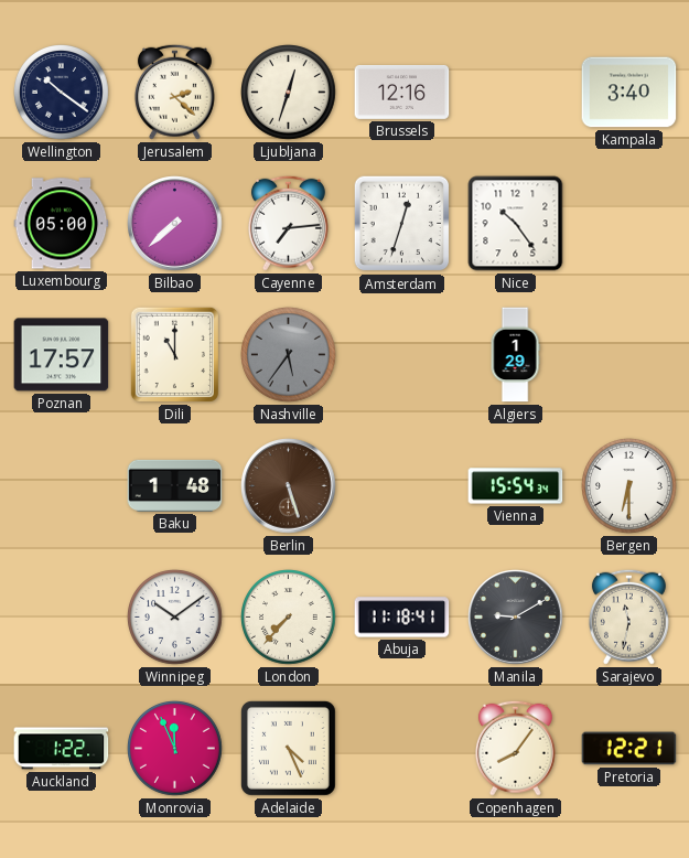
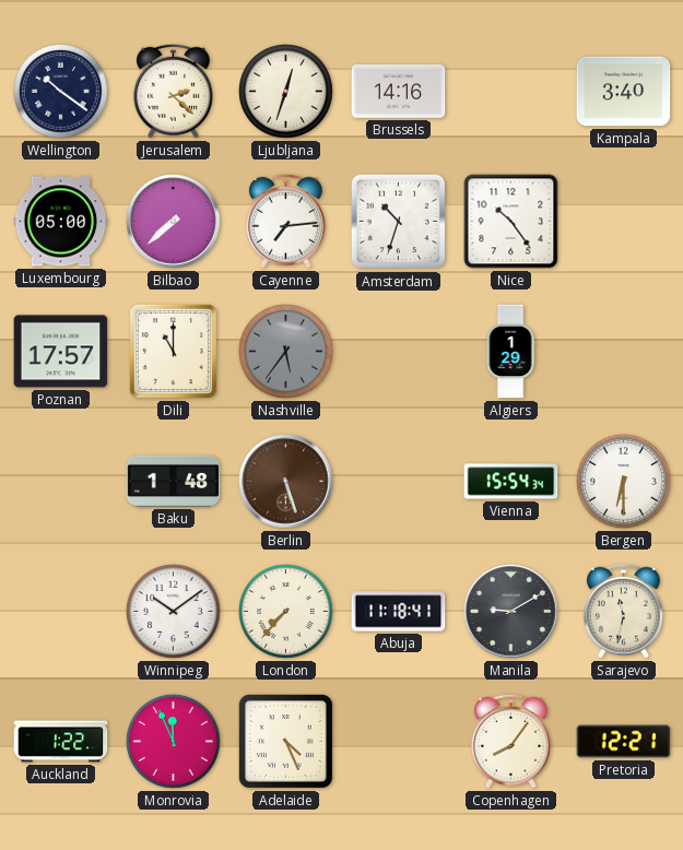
Brussels: 12:16 -> 14:16
Amsterdam: 12:33 -> 10:33
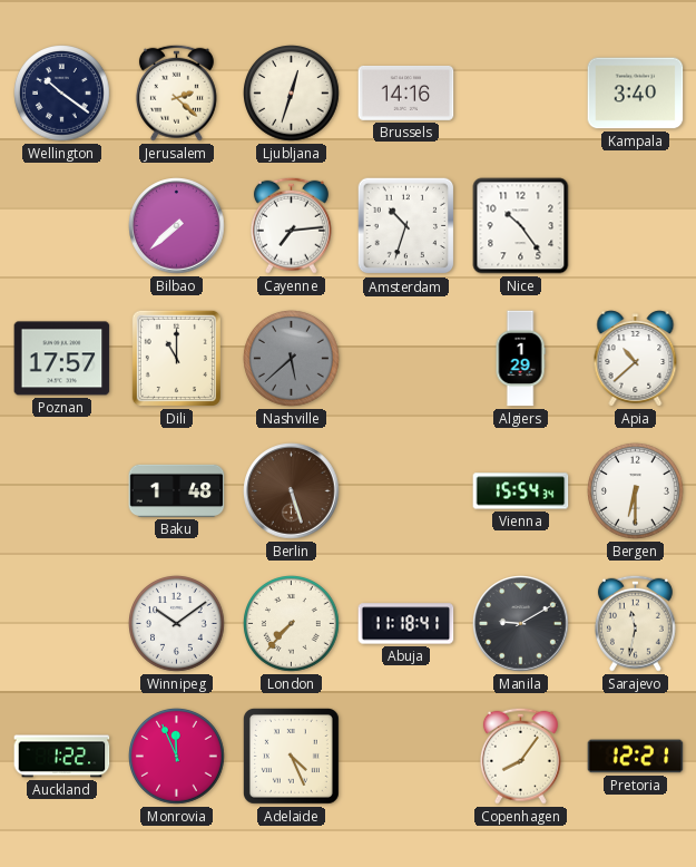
Luxembourg: 05:00 -> none
Nashville: 5:36 -> 5:38
Apia: none -> 10:38
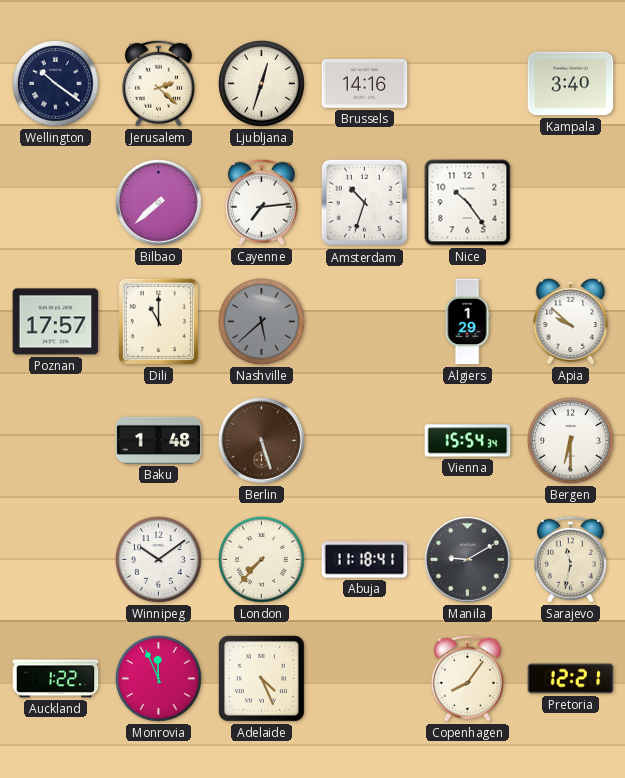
Apia: 10:38 -> 9:52
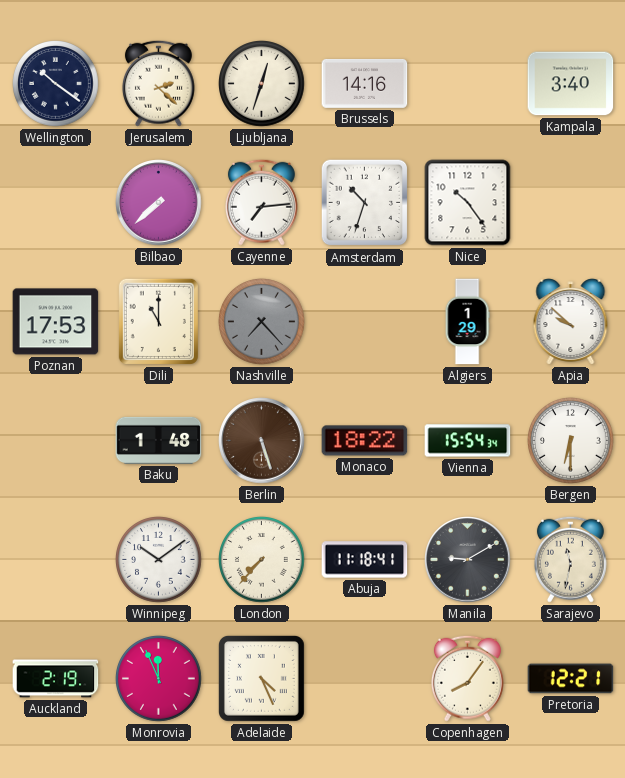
Poznan: 17:57 -> 17:53
Nashville: 5:38 -> 7:23
Monaco: none -> 18:22
Auckland: 1:22 -> 2:19
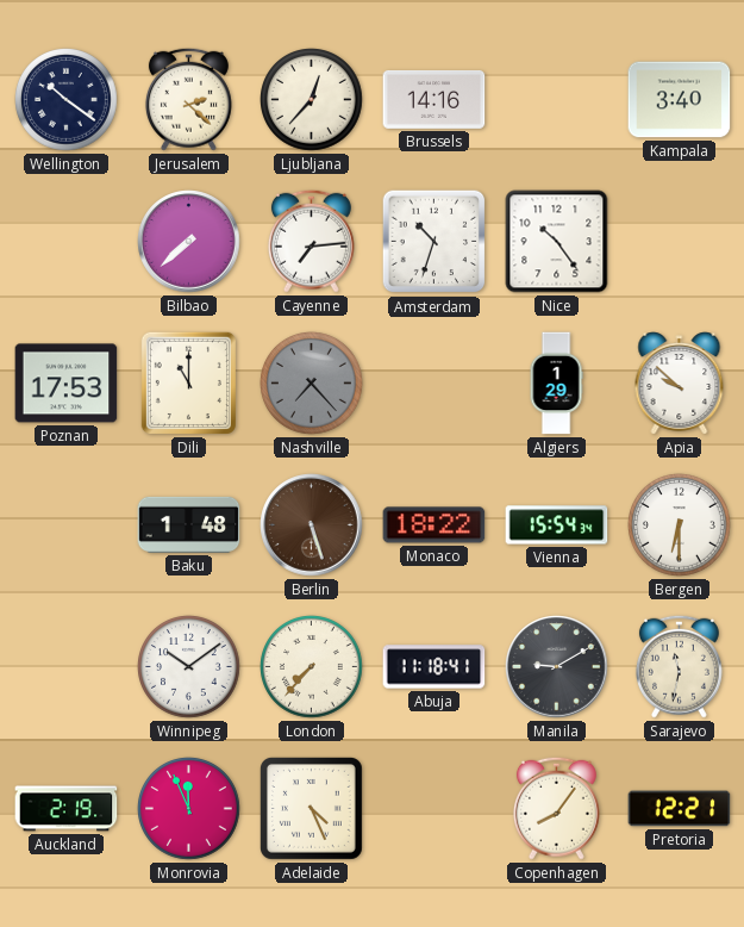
Ljubljana: 12:33 -> 12:37
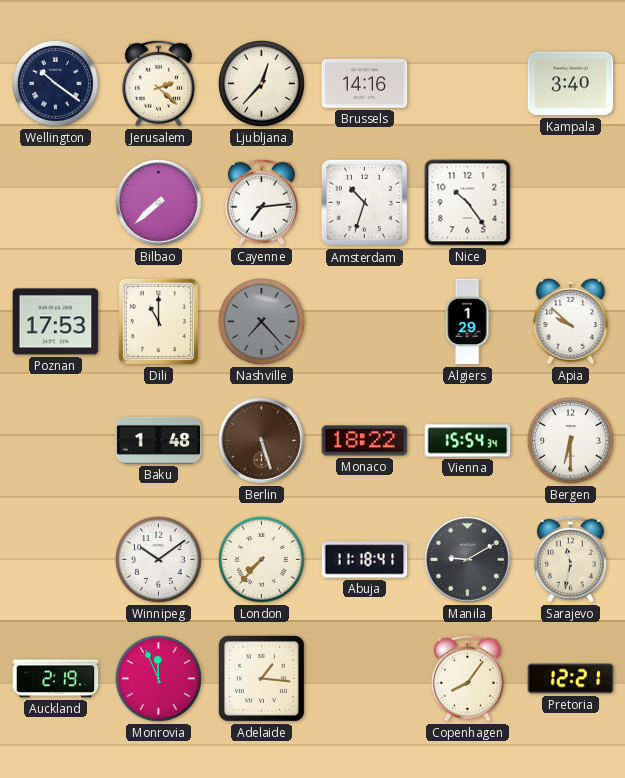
Adelaide: 4:26 -> 1:16
